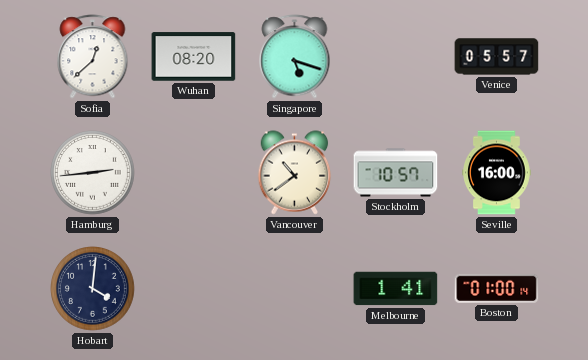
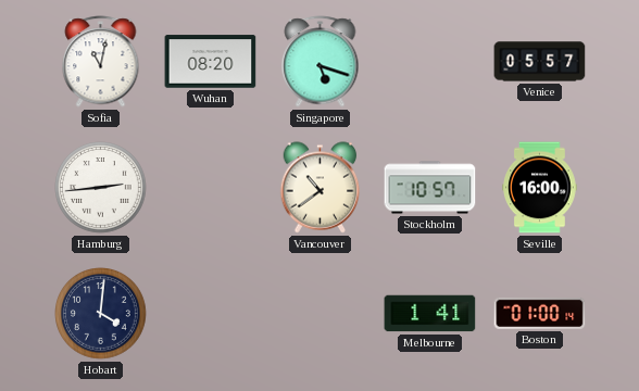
Sofia: 12:38 -> 11:02
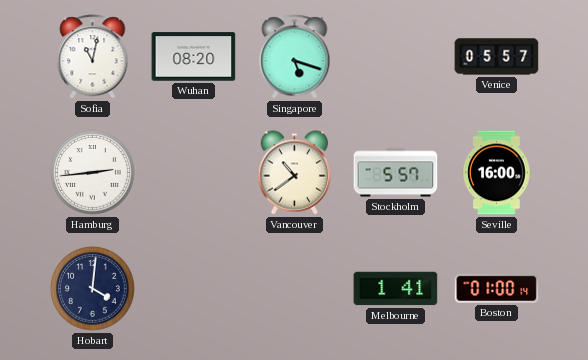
Stockholm: 10:57 -> 5:57
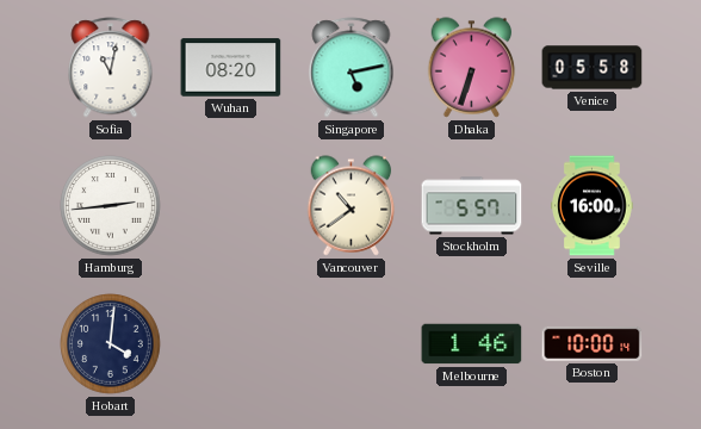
Singapore: 5:18 -> 5:13
Dhaka: none -> 6:33
Venice: 05:57 -> 05:58
Melbourne: 1:41 -> 1:46
Boston: 01:00 -> 10:00
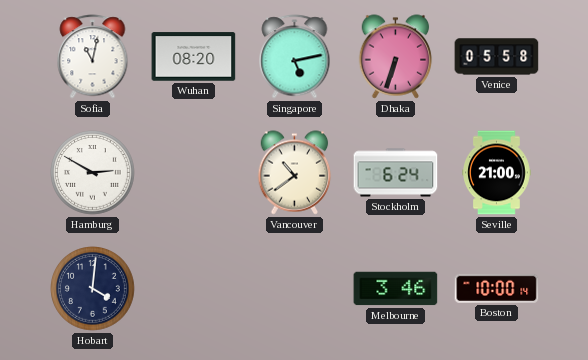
Hamburg: 2:44 -> 2:50
Stockholm: 5:57 -> 6:24
Seville: 16:00 -> 21:00
Melbourne: 1:46 -> 3:46
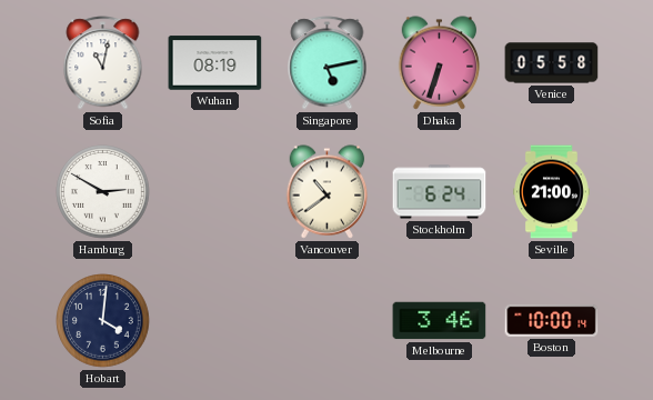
Wuhan: 08:20 -> 08:19
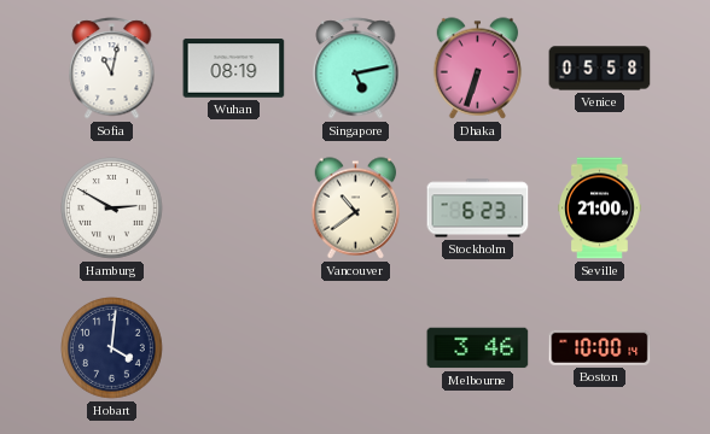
Stockholm: 6:24 -> 6:23
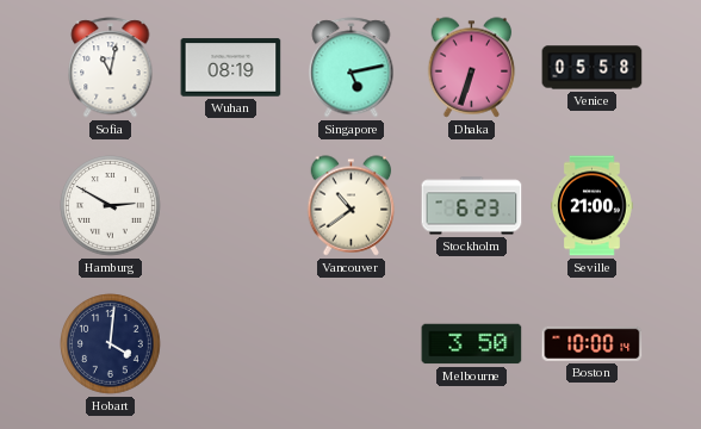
Melbourne: 3:46 -> 3:50
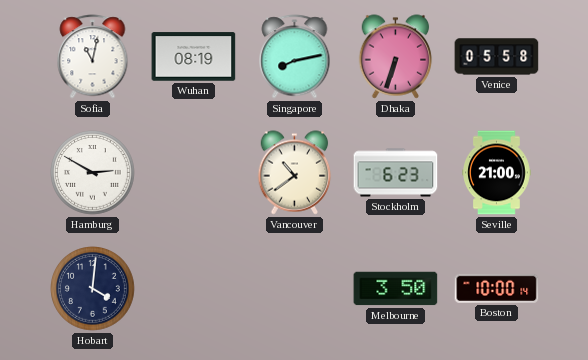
Singapore: 5:13 -> 8:13
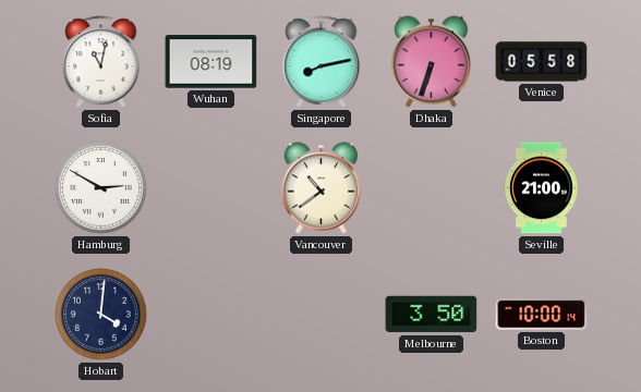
Stockholm: 6:23 -> none
